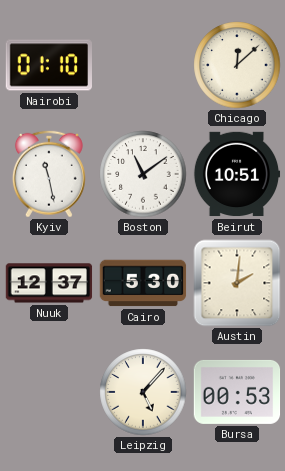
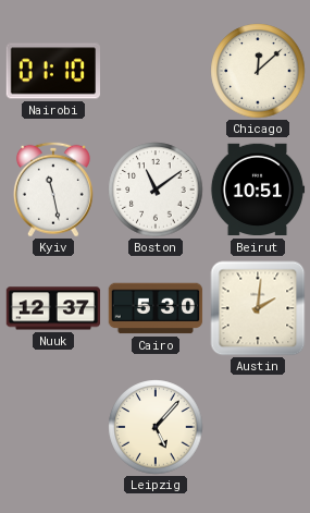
Bursa: 00:53 -> none
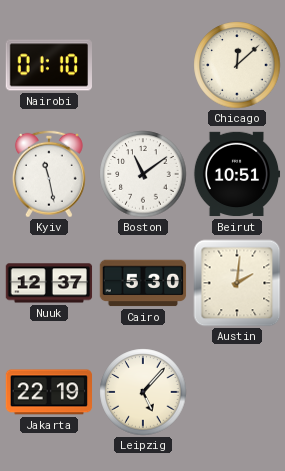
Jakarta: none -> 22:19
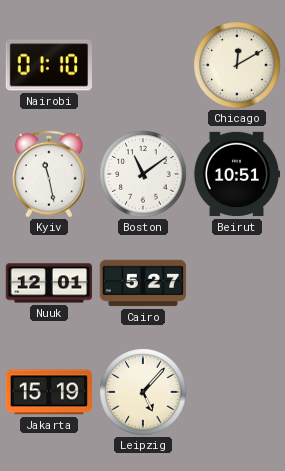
Chicago: 12:08 -> 12:10
Nuuk: 12:37 -> 12:01
Cairo: 5:30 -> 5:27
Austin: 2:01 -> none
Jakarta: 22:19 -> 15:19
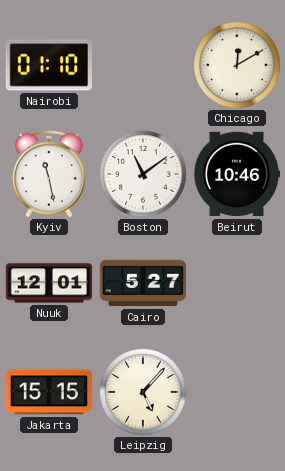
Beirut: 10:51 -> 10:46
Jakarta: 15:19 -> 15:15
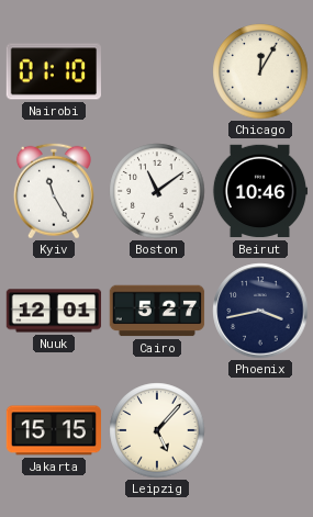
Chicago: 12:10 -> 12:05
Kyiv: 11:28 -> 11:25
Phoenix: none -> 3:43
